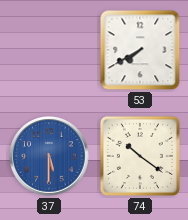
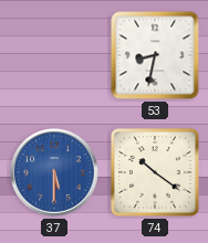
53: 7:40 -> 8:32
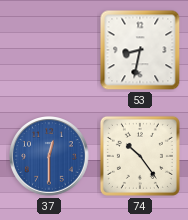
37: 5:30 -> 12:30
74: 10:21 -> 10:24
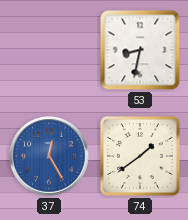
37: 12:30 -> 12:25
74: 10:24 -> 1:39
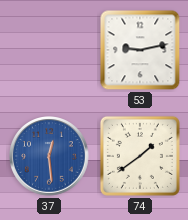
53: 8:32 -> 9:13
37: 12:25 -> 12:29
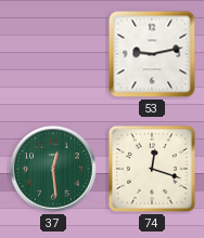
37 dial: blue -> green
74: 1:39 -> 12:18
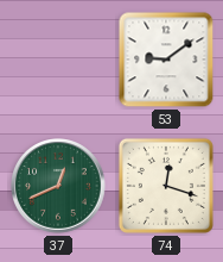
53: 9:13 -> 9:09
37: 12:29 -> 12:41
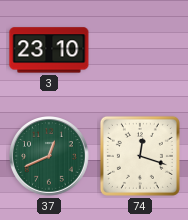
3: none -> 23:10
53: 9:09 -> none
